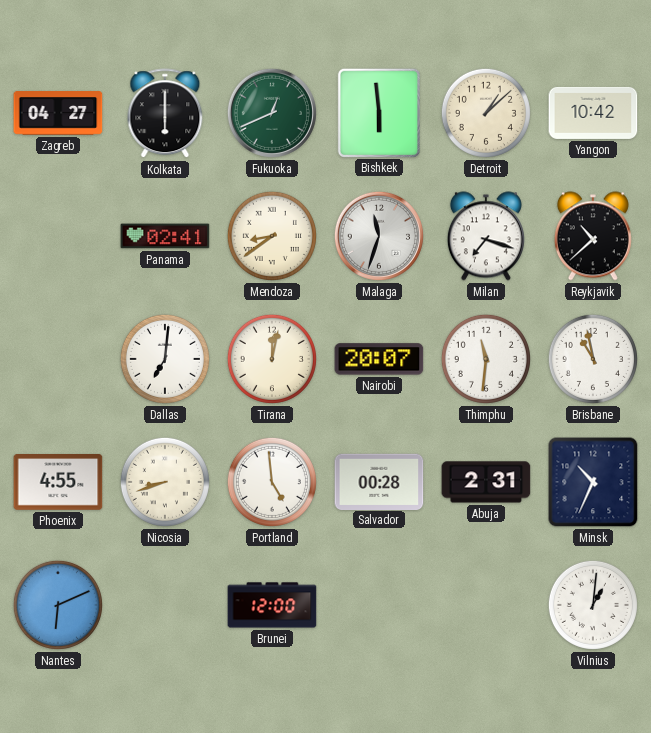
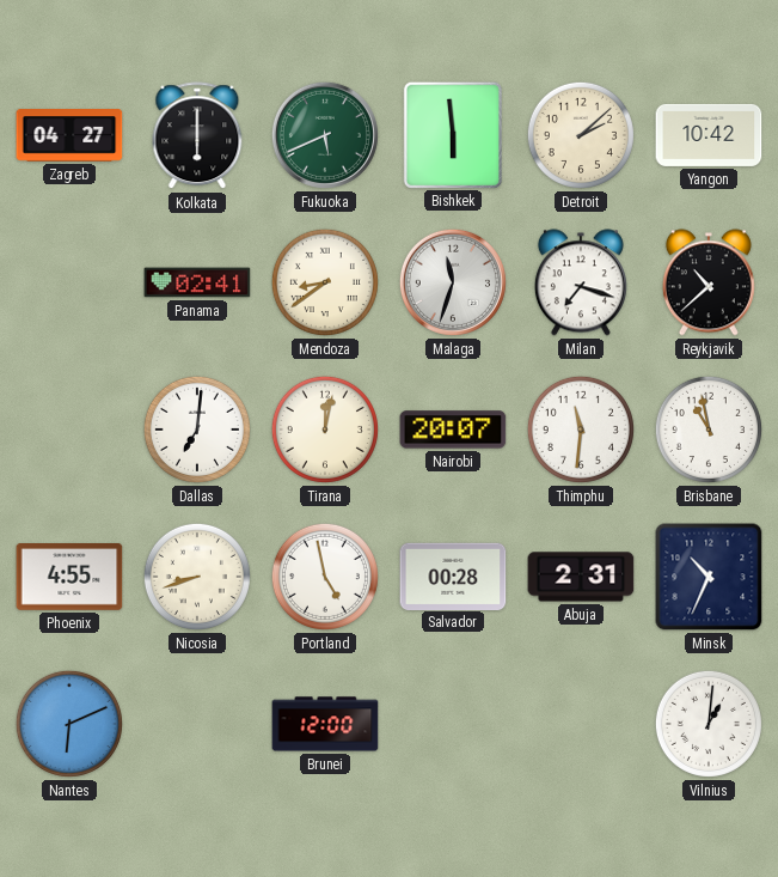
Fukuoka: 12:41 -> 5:41
Detroit: 1:08 -> 2:08
Portland: 4:59 -> 4:58
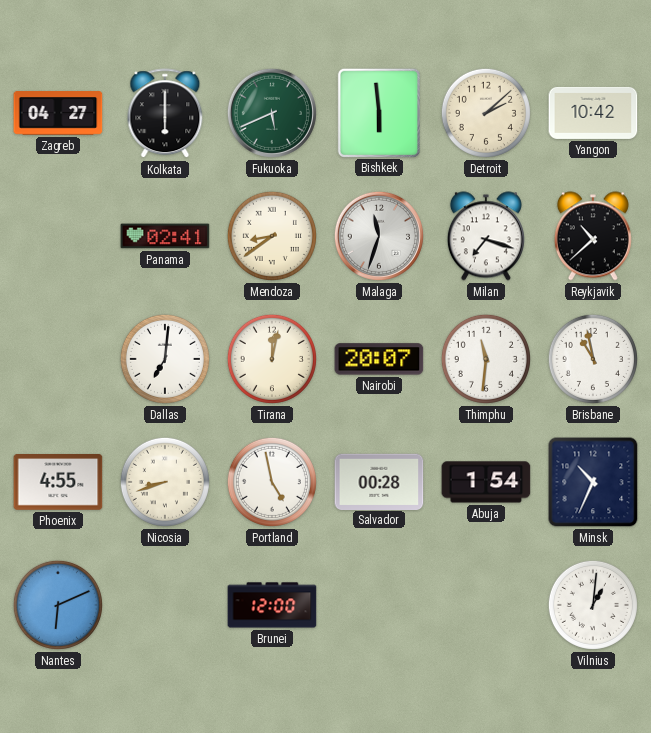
Abuja: 2:31 -> 1:54
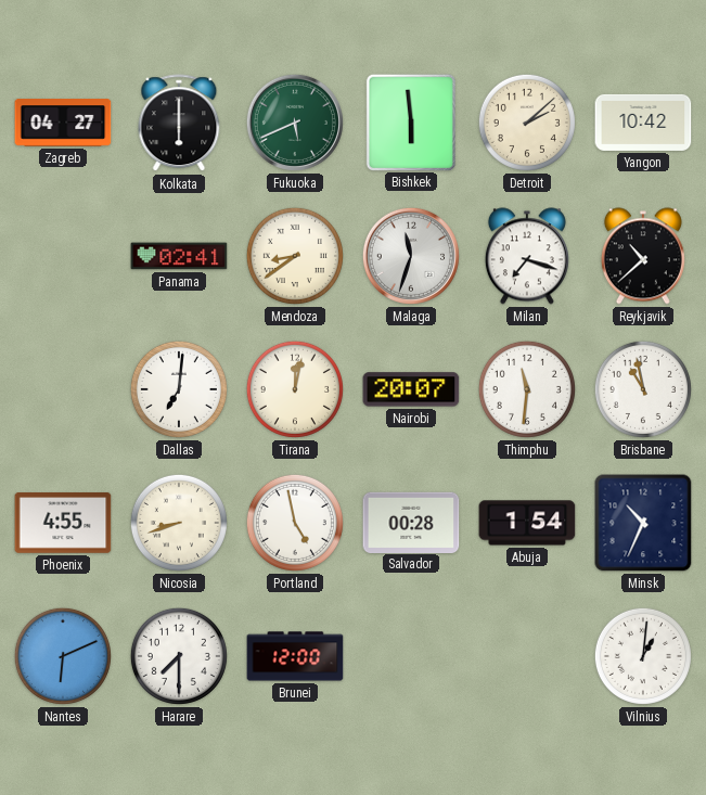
Harare: none -> 7:30
